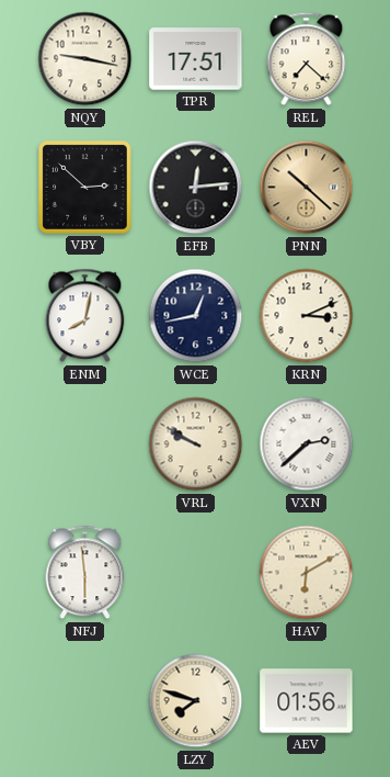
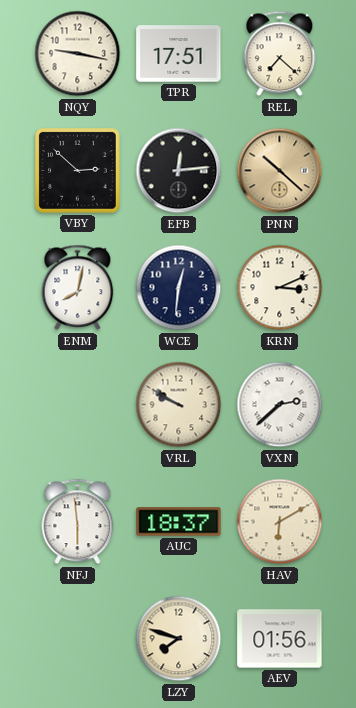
WCE: 12:43 -> 12:31
AUC: none -> 18:37
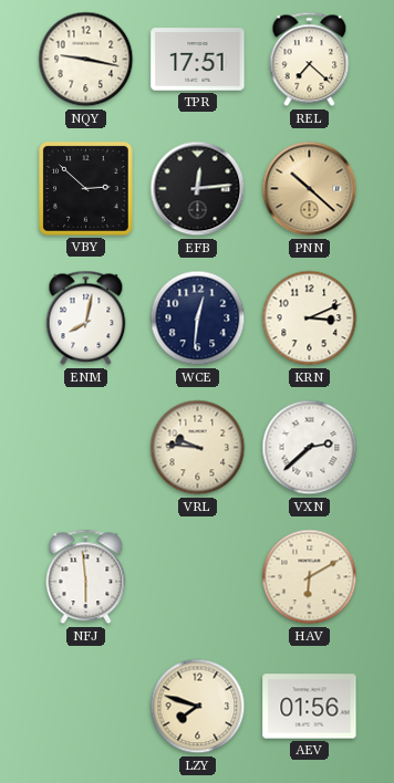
VRL: 9:50 -> 9:46
AUC: 18:37 -> none
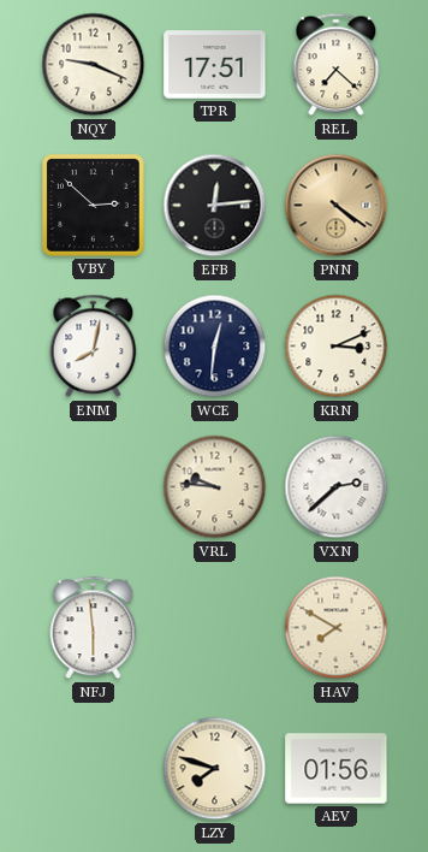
NQY: 9:17 -> 9:19
PNN: 10:22 -> 4:21
HAV: 6:10 -> 7:50
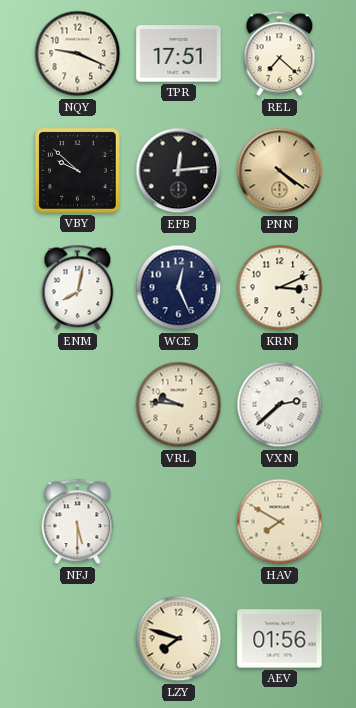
VBY: 2:52 -> 9:52
WCE: 12:31 -> 12:26
NFJ: 5:59 -> 5:30
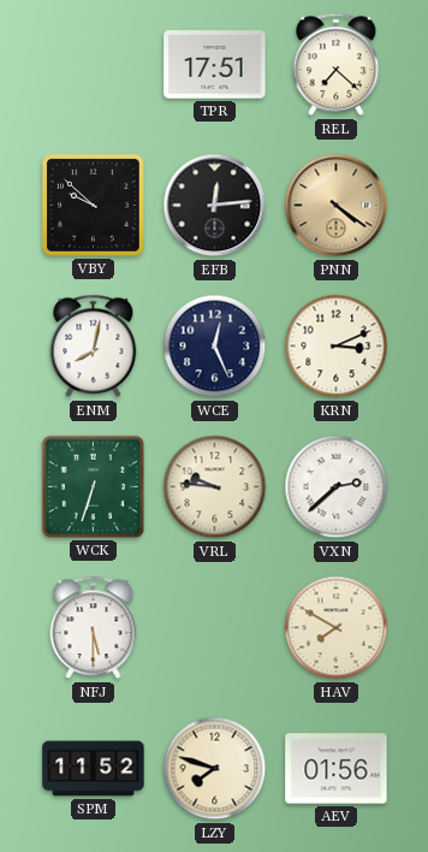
NQY: 9:19 -> none
WCK: none -> 6:33
SPM: none -> 11:52
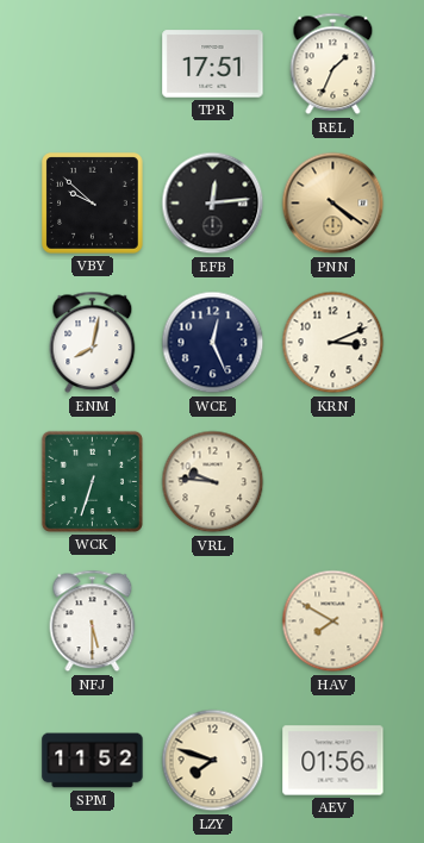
REL: 7:22 -> 1:34
VXN: 2:38 -> none
